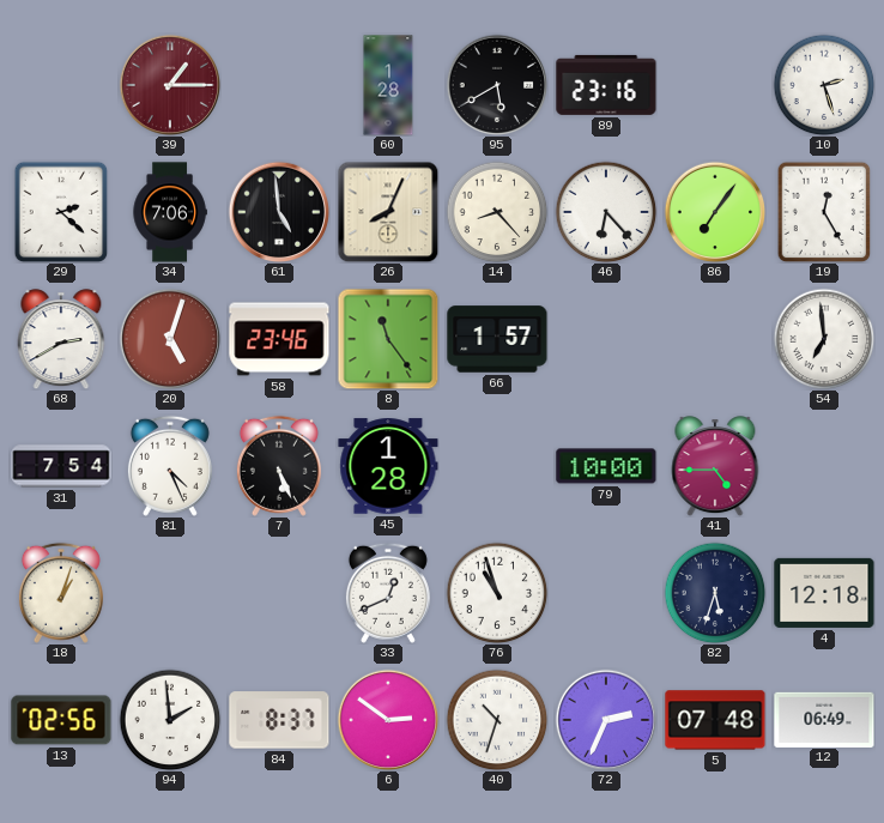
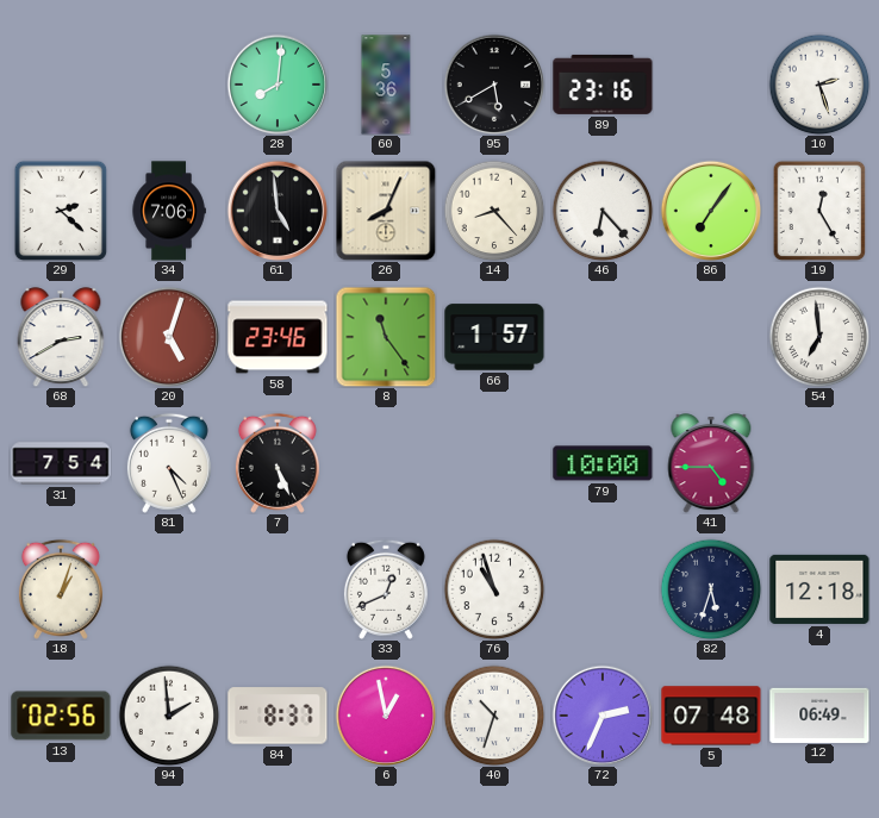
39: 1:15 -> none
28: none -> 8:01
60: 1:28 -> 5:36
45: 1:28 -> none
6: 2:51 -> 12:58
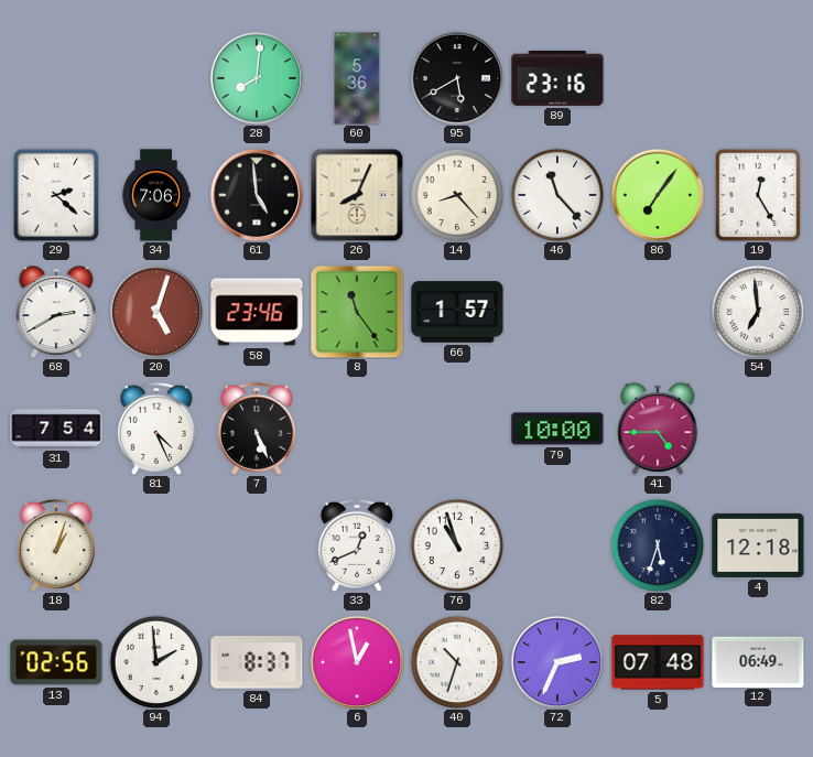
10: 2:27 -> none
46: 6:23 -> 11:23
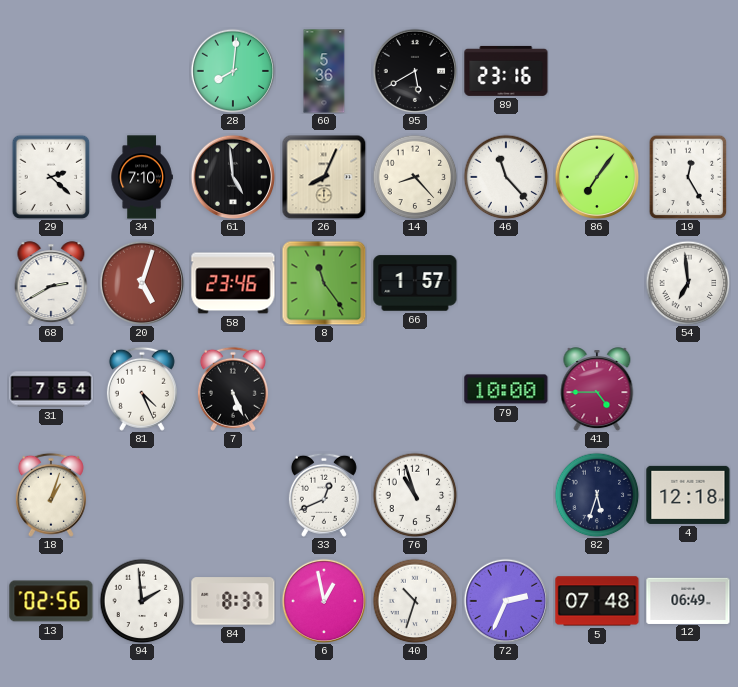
34: 7:06 -> 7:10
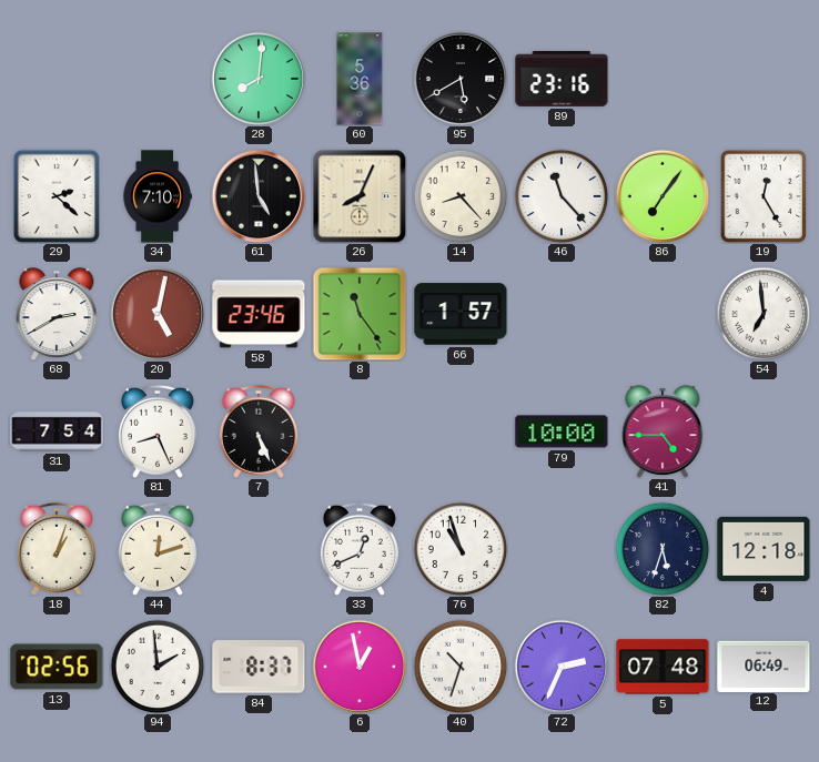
20: 5:03 -> 5:02
81: 4:26 -> 8:26
44: none -> 12:12
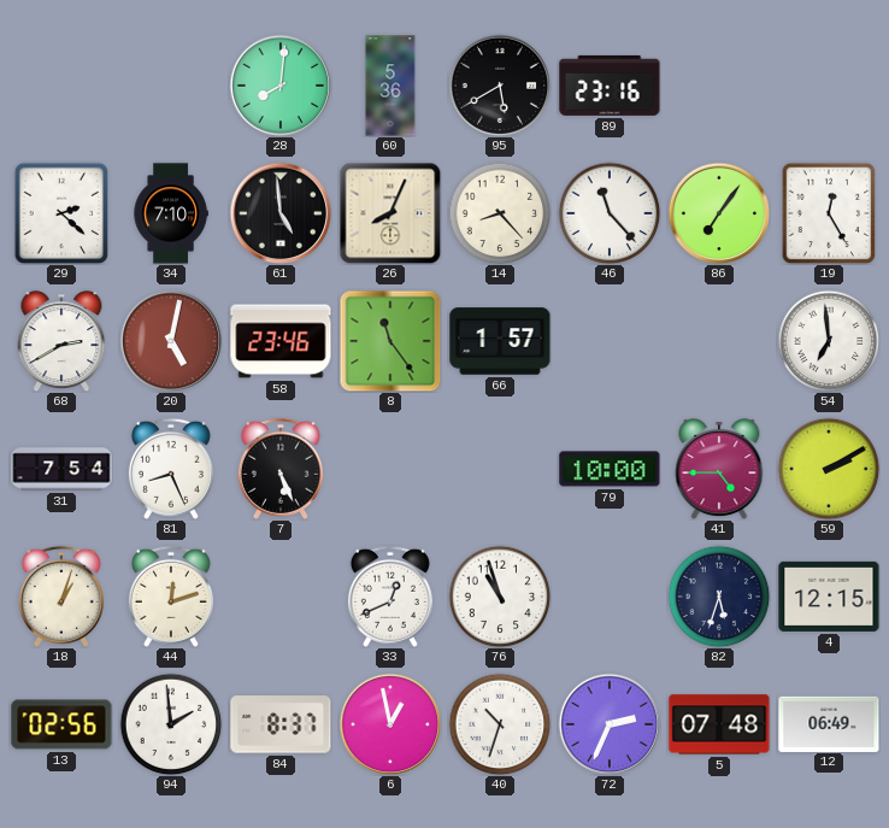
59: none -> 2:10
4: 12:18 -> 12:15
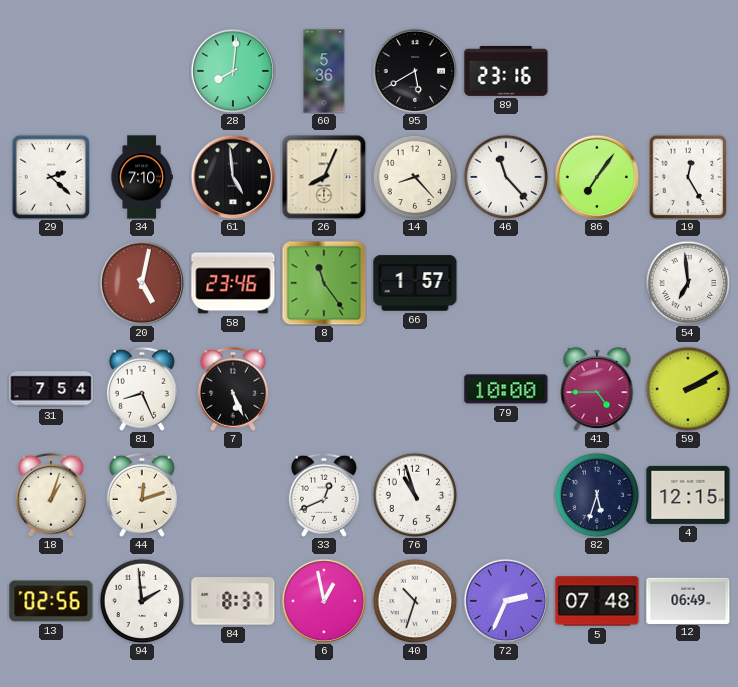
68: 2:40 -> none
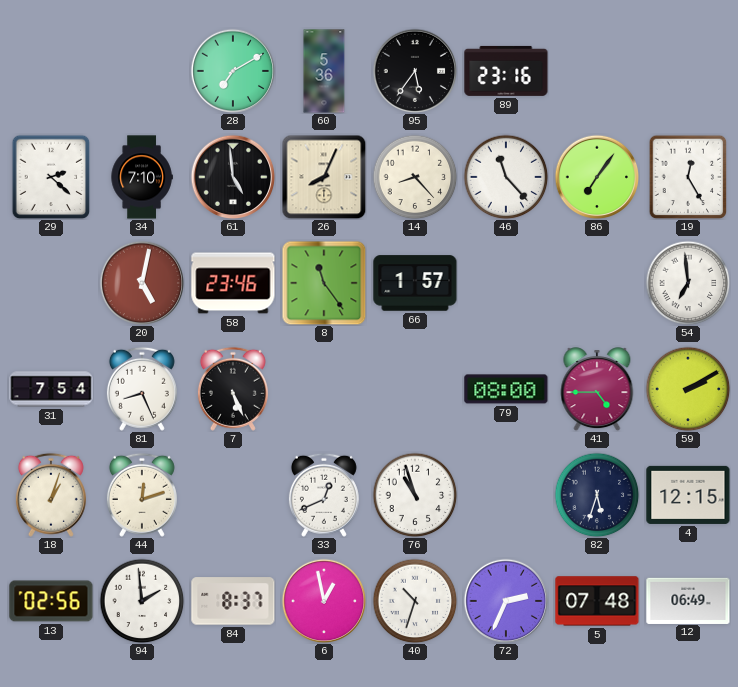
28: 8:01 -> 7:10
95: 5:40 -> 5:36
79: 10:00 -> 08:00
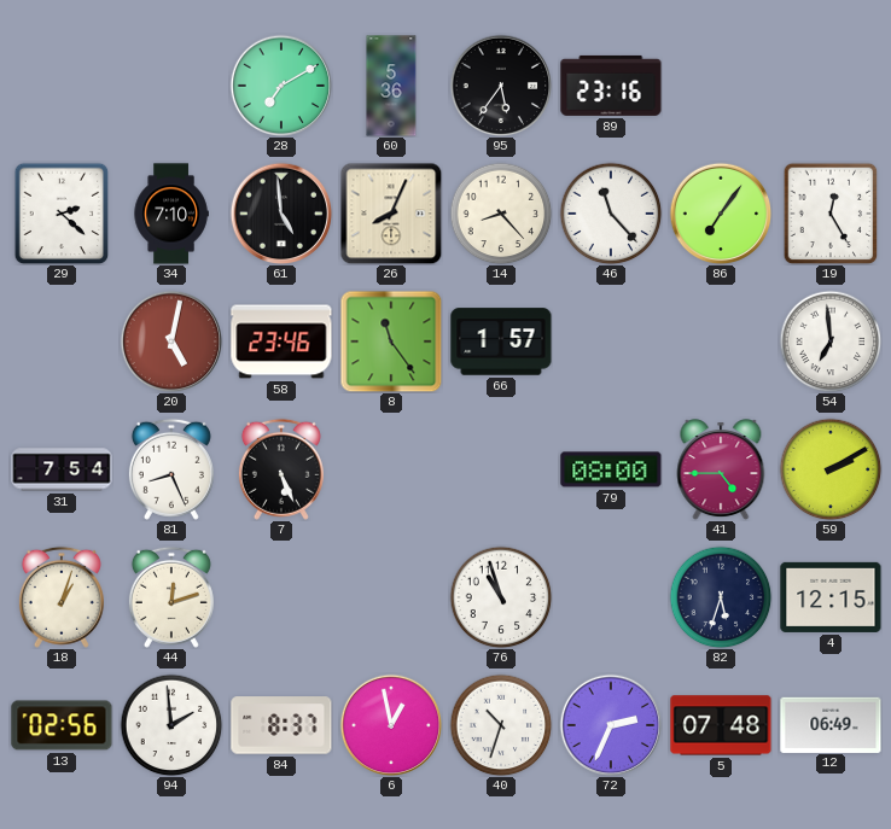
33: 12:41 -> none
